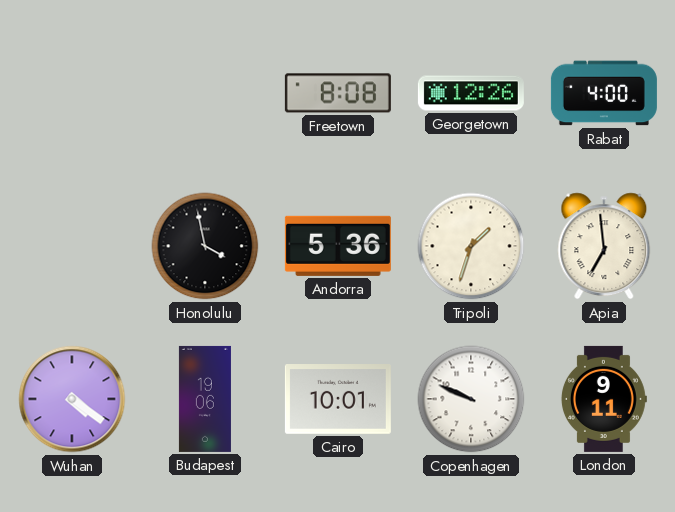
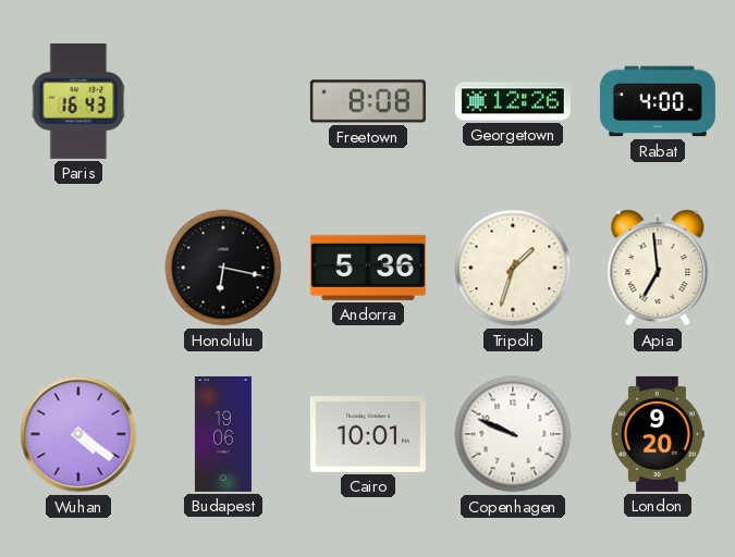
Paris: none -> 16:43
Honolulu: 3:58 -> 6:17
London: 9:11 -> 9:20
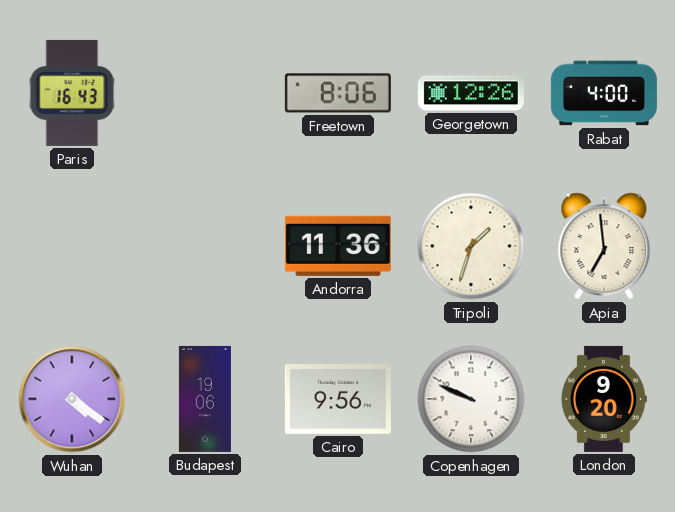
Freetown: 8:08 -> 8:06
Honolulu: 6:17 -> none
Andorra: 5:36 -> 11:36
Cairo: 10:01 -> 9:56
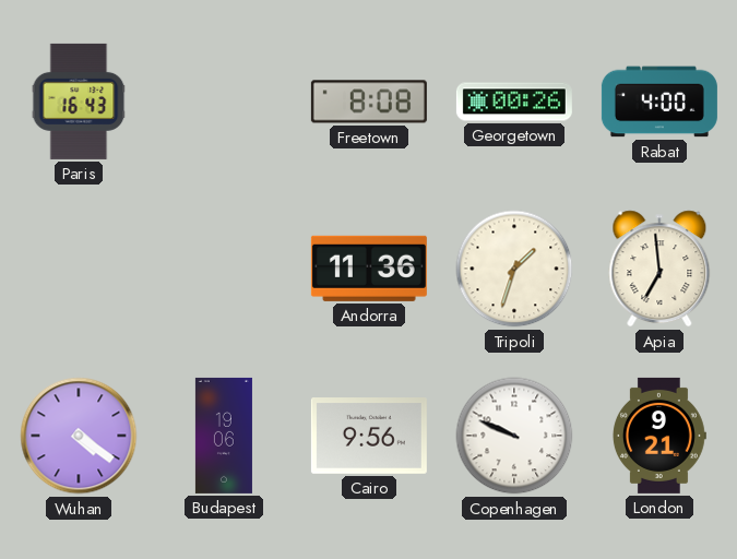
Freetown: 8:06 -> 8:08
Georgetown: 12:26 -> 00:26
London: 9:20 -> 9:21
